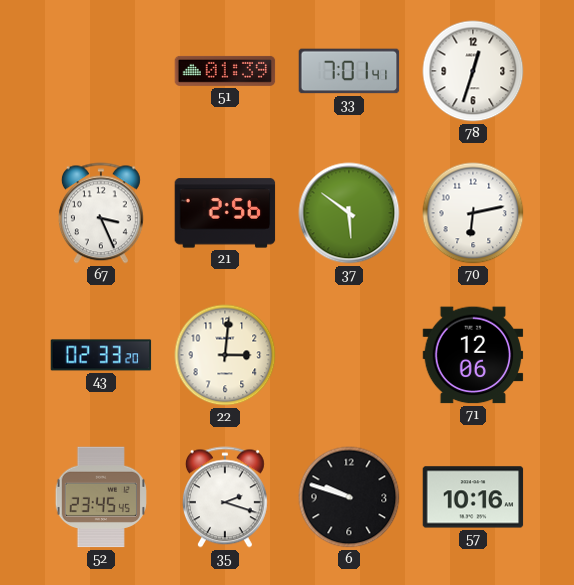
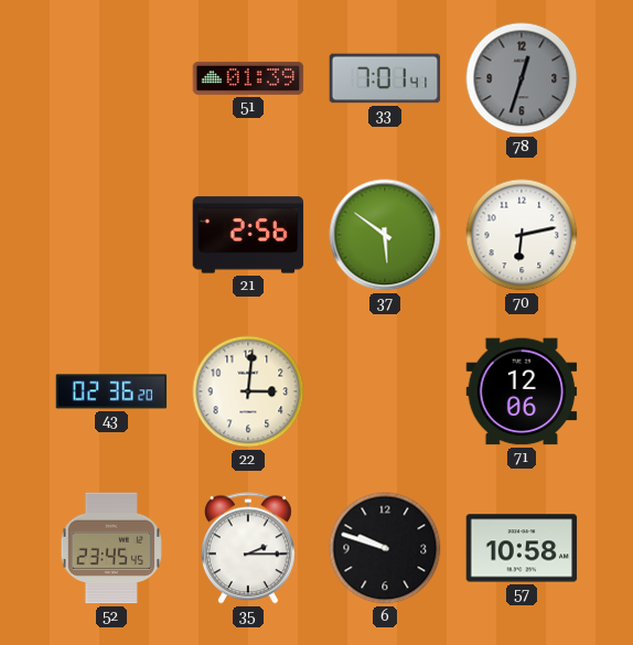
78 dial: white -> grey
67: 3:26 -> none
43: 02:33 -> 02:36
35: 2:18 -> 2:15
57: 10:16 -> 10:58
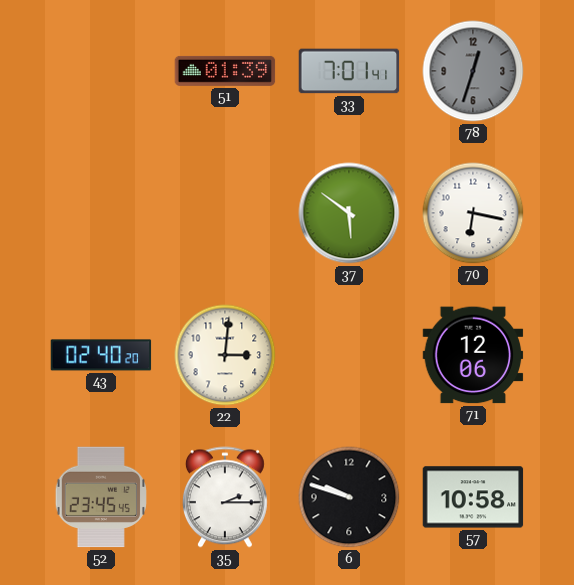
21: 2:56 -> none
70: 6:13 -> 6:17
43: 02:36 -> 02:40
